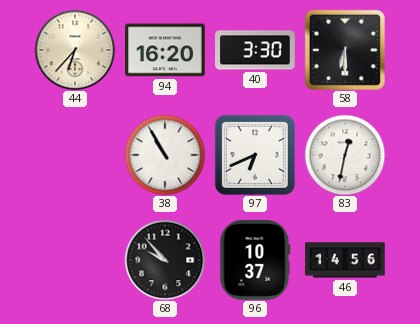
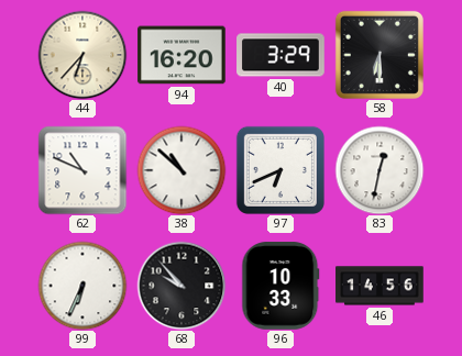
40: 3:30 -> 3:29
62: none -> 10:49
38: 10:55 -> 10:52
99: none -> 6:34
96: 10:37 -> 10:33
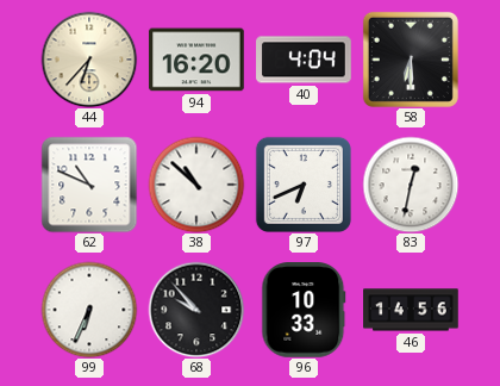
40: 3:29 -> 4:04
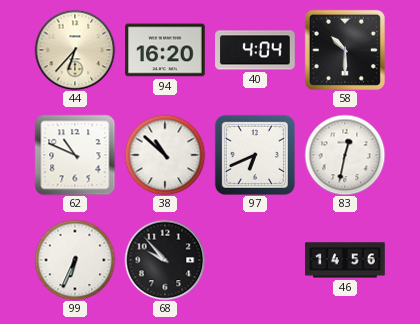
58: 6:30 -> 10:30
96: 10:33 -> none
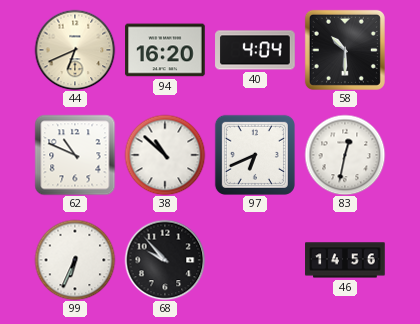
44: 6:37 -> 6:41
